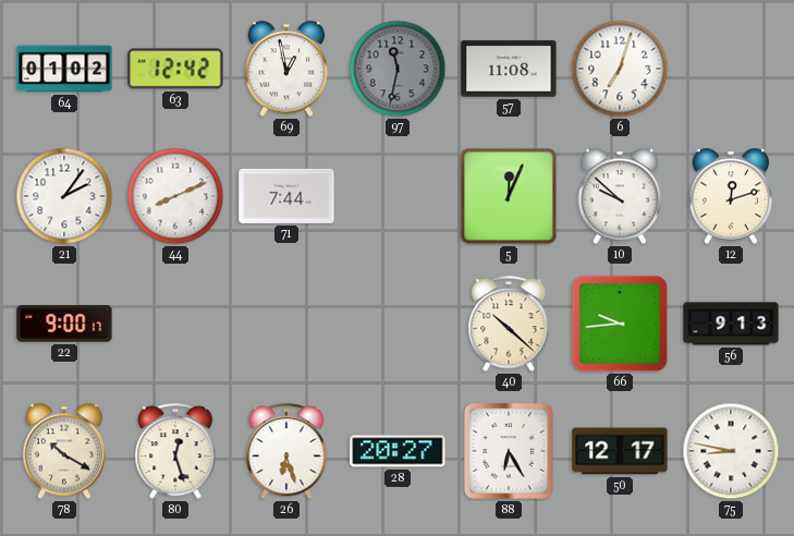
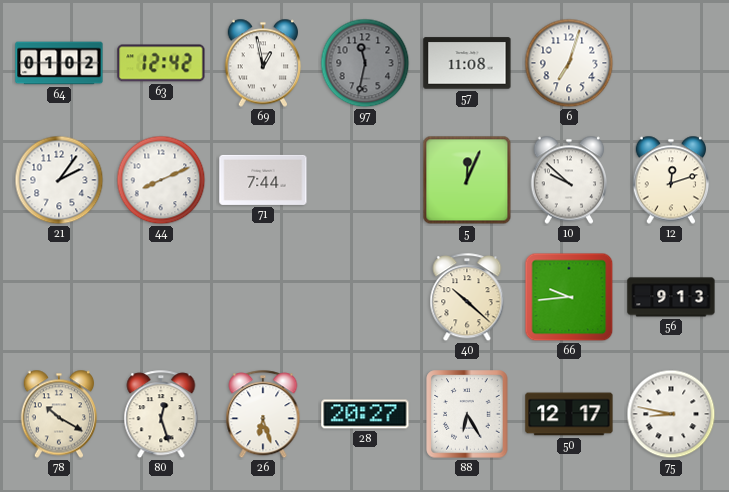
22: 9:00 -> none
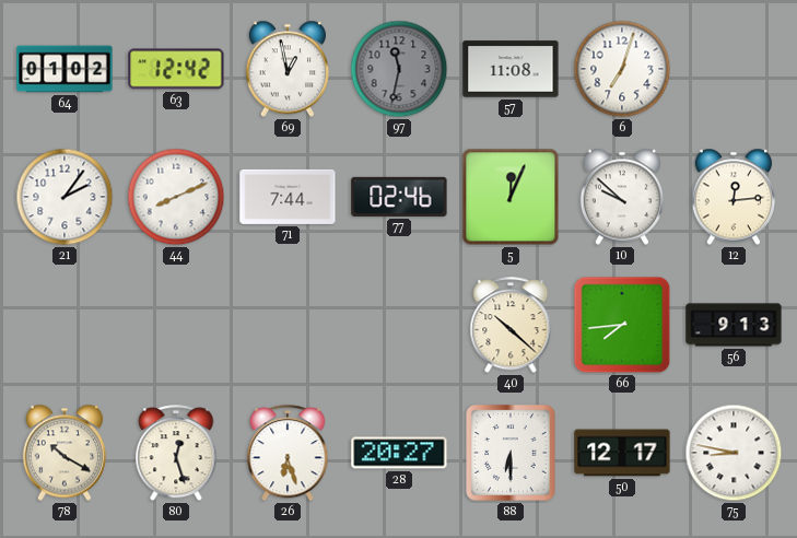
77: none -> 02:46
12: 12:12 -> 12:14
66: 9:44 -> 7:44
88: 6:25 -> 6:30
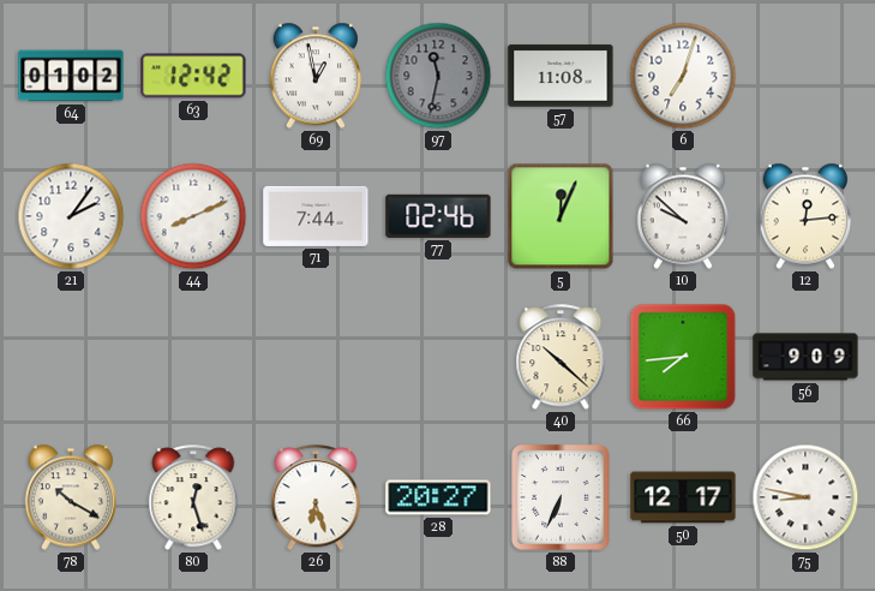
56: 9:13 -> 9:09
88: 6:30 -> 6:34
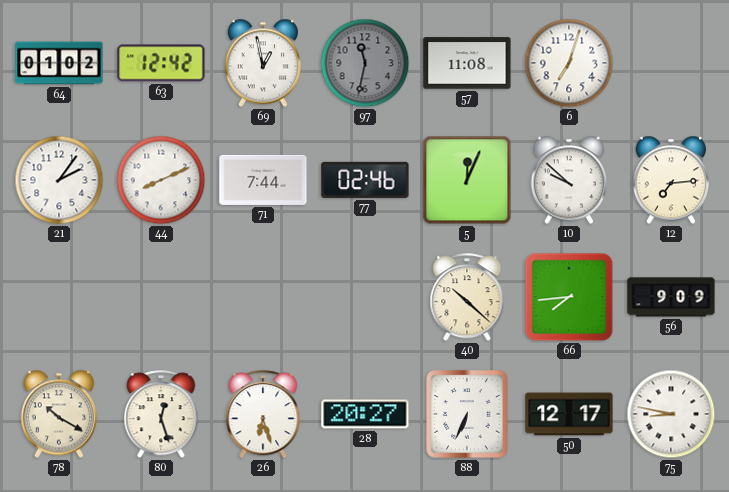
12: 12:14 -> 7:14
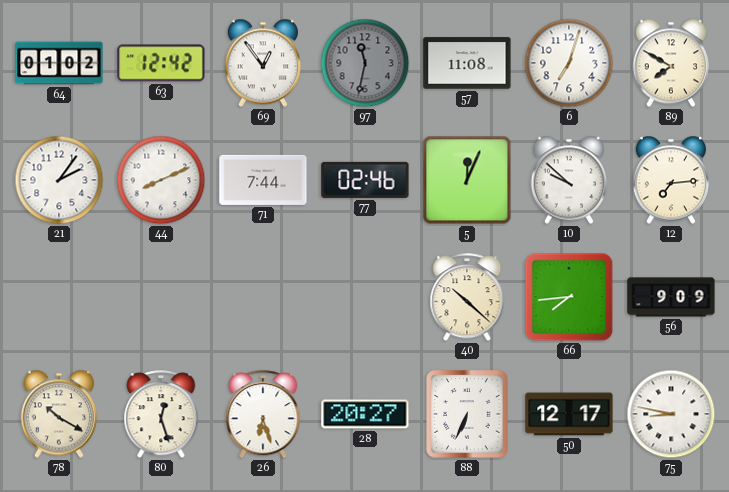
69: 12:58 -> 12:54
89: none -> 7:50
